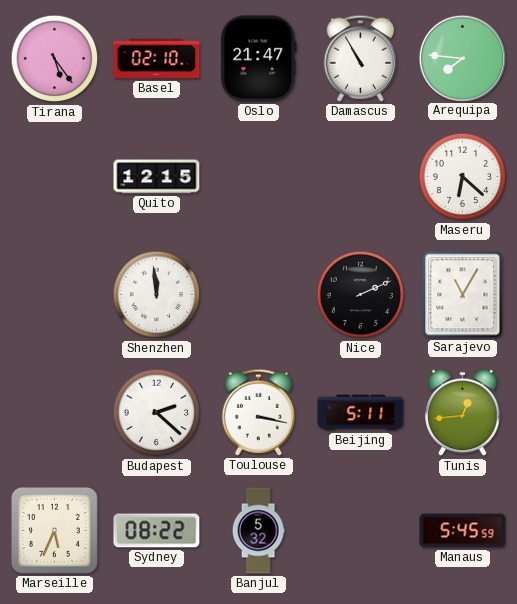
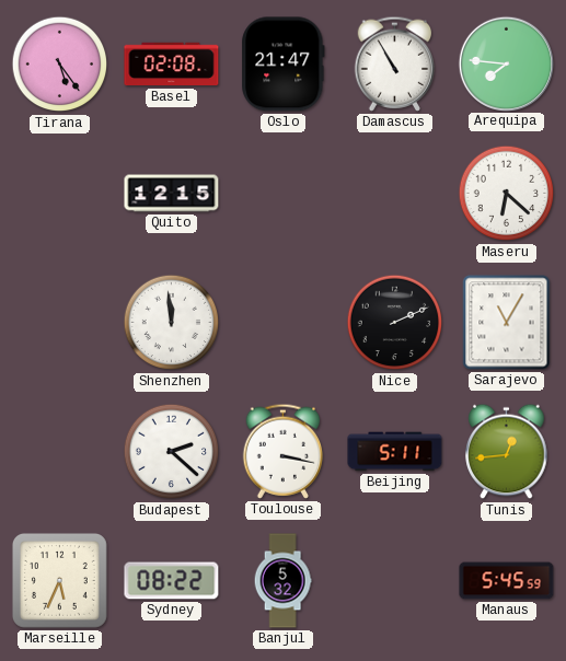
Basel: 02:10 -> 02:08
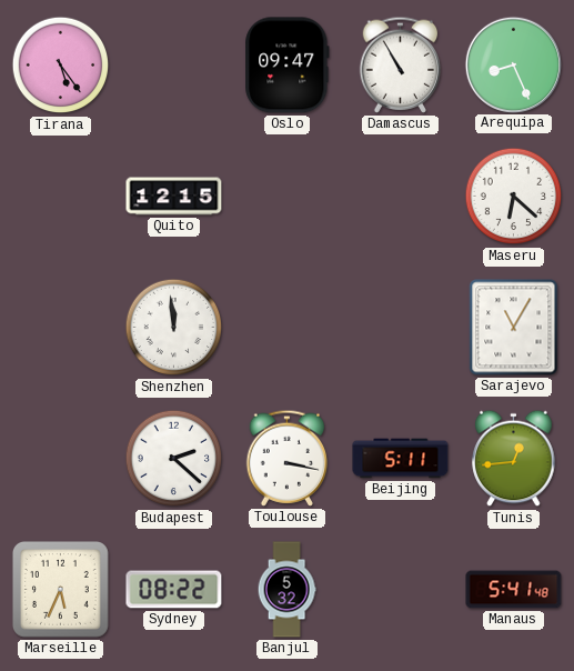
Basel: 02:08 -> none
Oslo: 21:47 -> 09:47
Arequipa: 7:46 -> 8:26
Nice: 2:11 -> none
Manaus: 5:45 -> 5:41
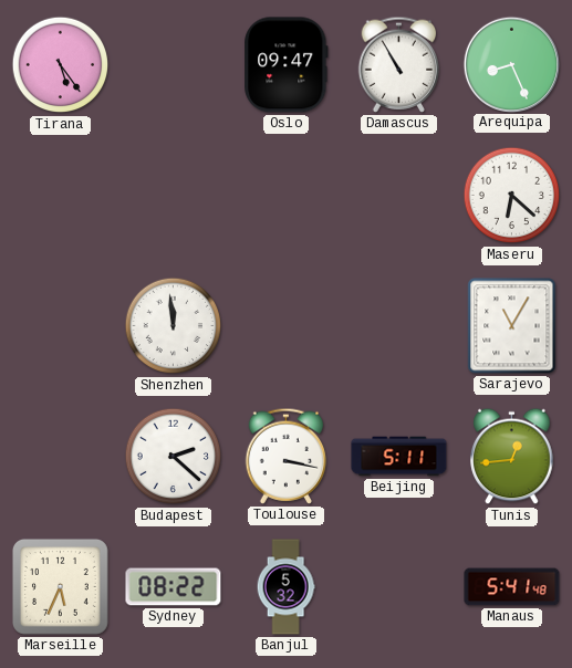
Quito: 12:15 -> none
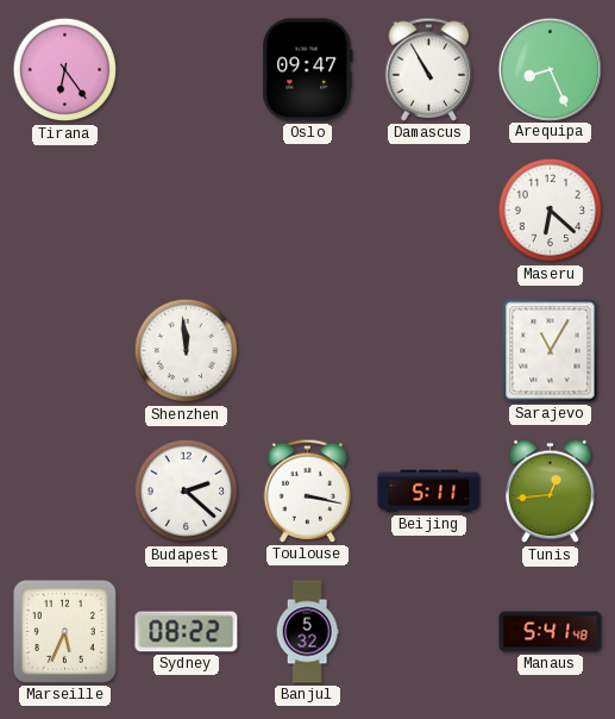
Tirana: 5:24 -> 6:24
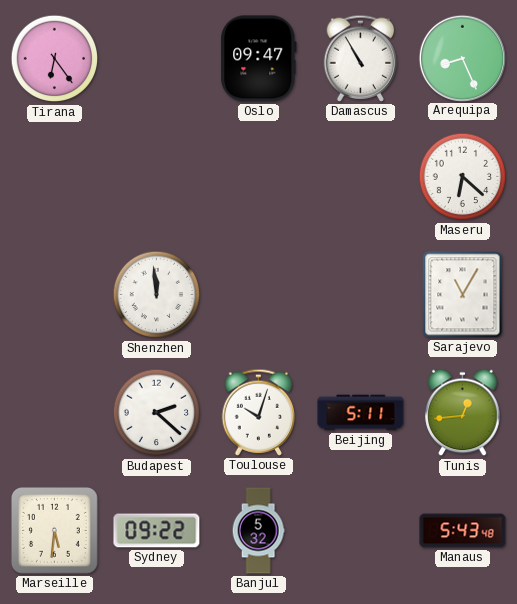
Toulouse: 3:17 -> 10:03
Marseille: 5:34 -> 5:31
Sydney: 08:22 -> 09:22
Manaus: 5:41 -> 5:43
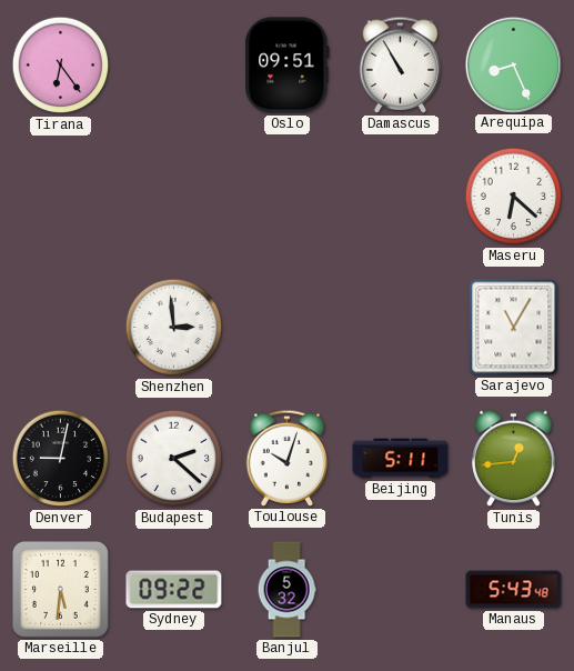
Oslo: 09:47 -> 09:51
Shenzhen: 11:59 -> 2:59
Denver: none -> 9:02
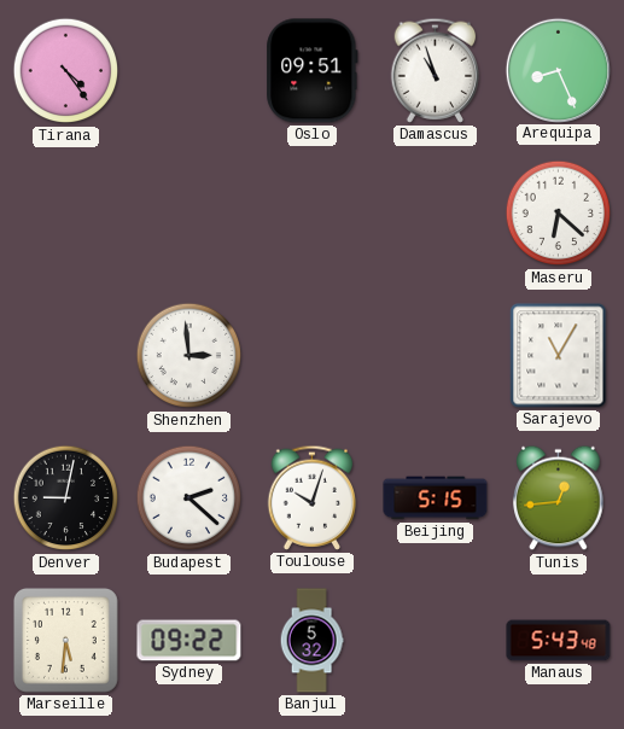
Tirana: 6:24 -> 4:24
Damascus: 10:55 -> 10:57
Beijing: 5:11 -> 5:15
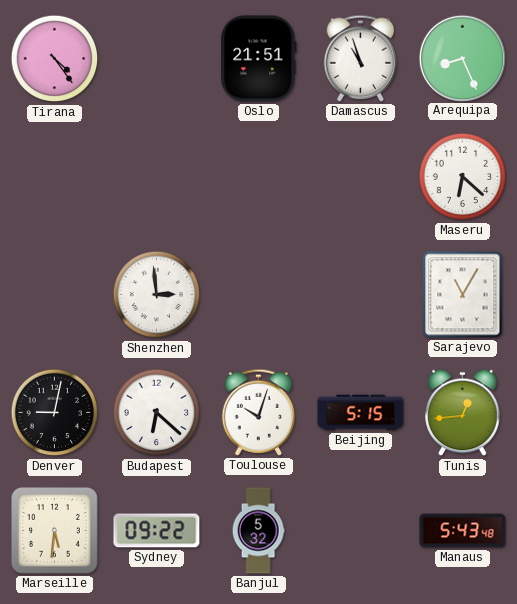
Oslo: 09:51 -> 21:51
Budapest: 2:22 -> 6:22
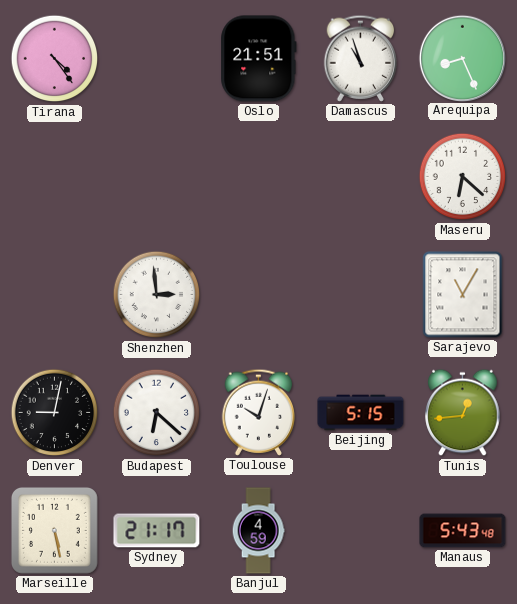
Marseille: 5:31 -> 5:28
Sydney: 09:22 -> 21:17
Banjul: 5:32 -> 4:59
